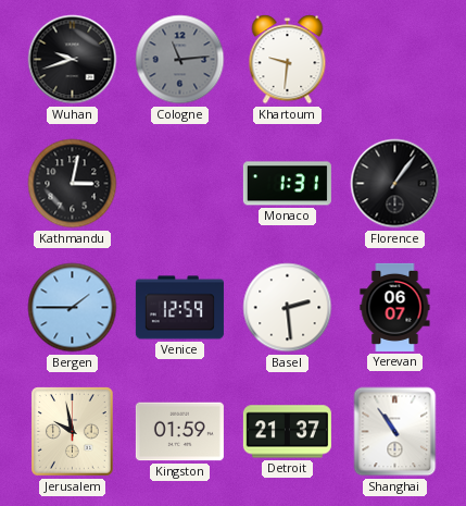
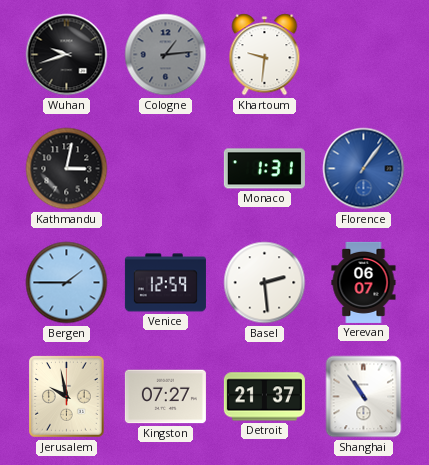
Cologne: 11:14 -> 1:14
Florence dial: black -> blue
Kingston: 01:59 -> 07:27
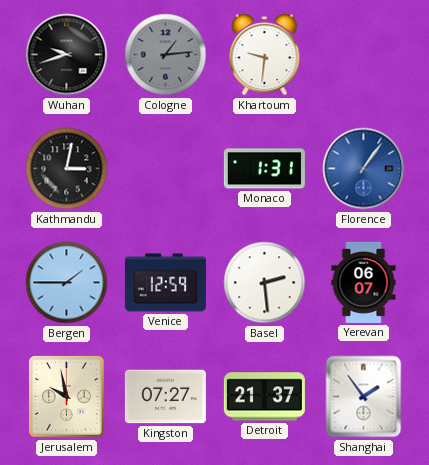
Shanghai: 10:54 -> 1:54
